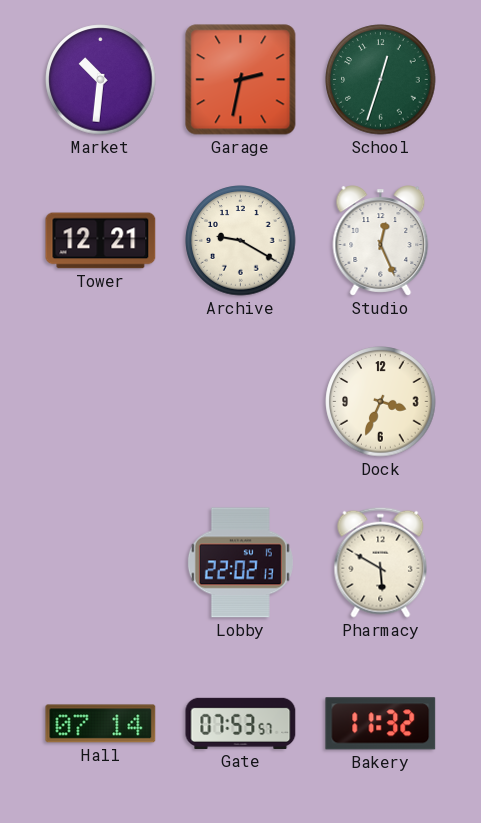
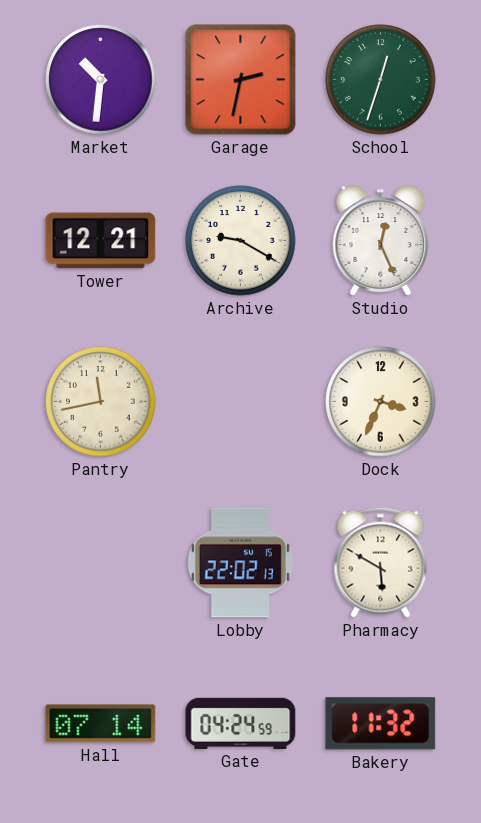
Pantry: none -> 11:43
Gate: 07:53 -> 04:24
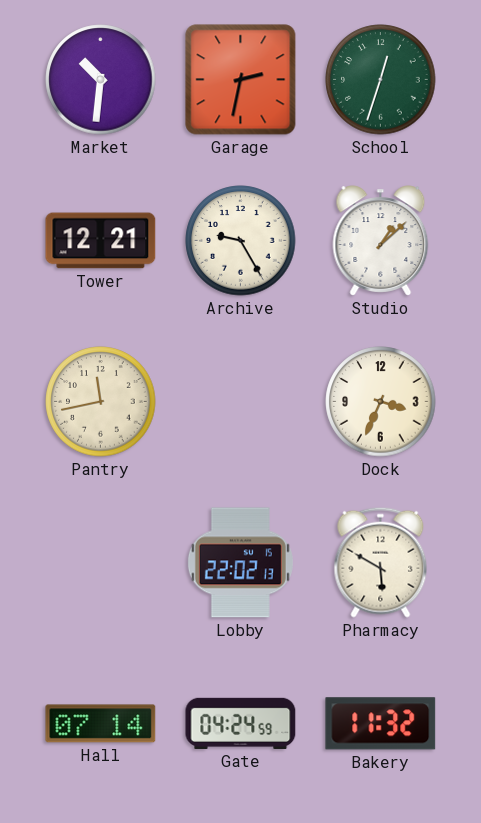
Archive: 9:20 -> 9:25
Studio: 12:26 -> 1:08
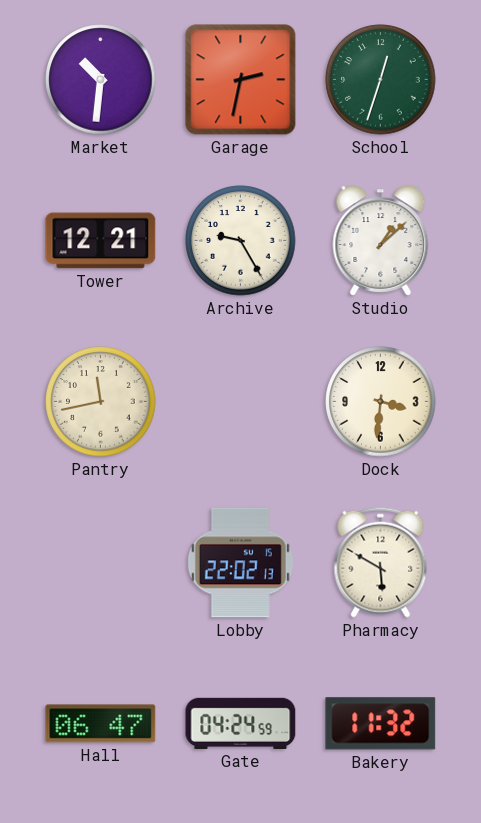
Dock: 3:34 -> 3:31
Hall: 07:14 -> 06:47
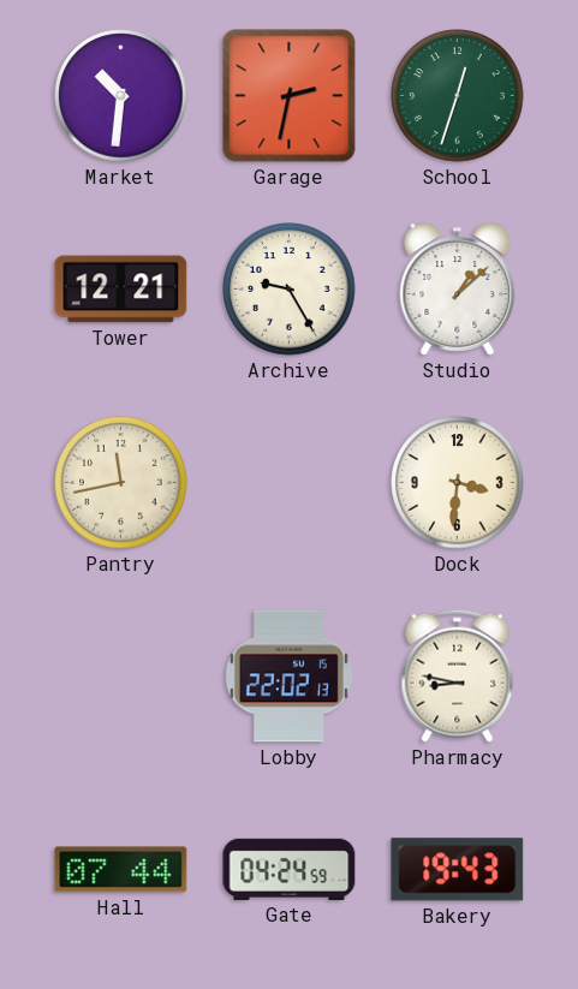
Pharmacy: 5:50 -> 8:47
Hall: 06:47 -> 07:44
Bakery: 11:32 -> 19:43
